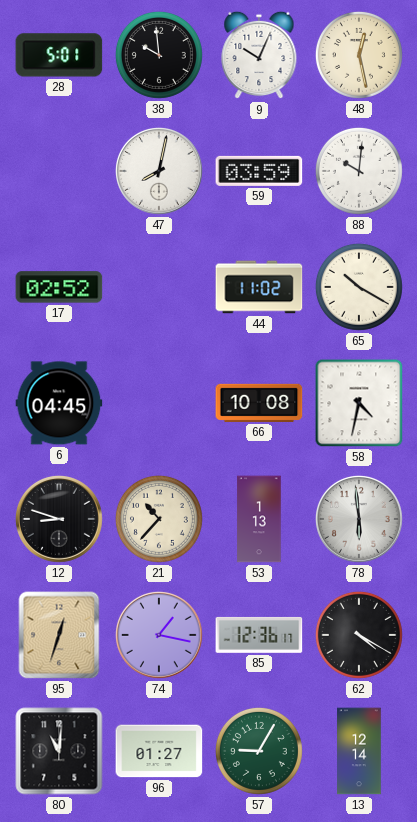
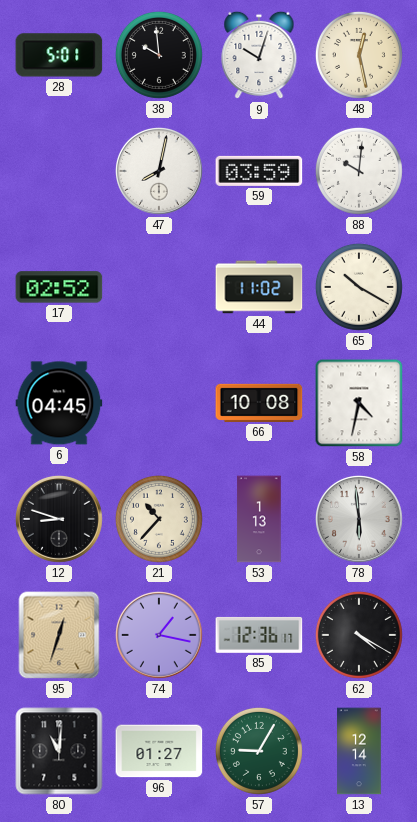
9: 10:04 -> 10:03
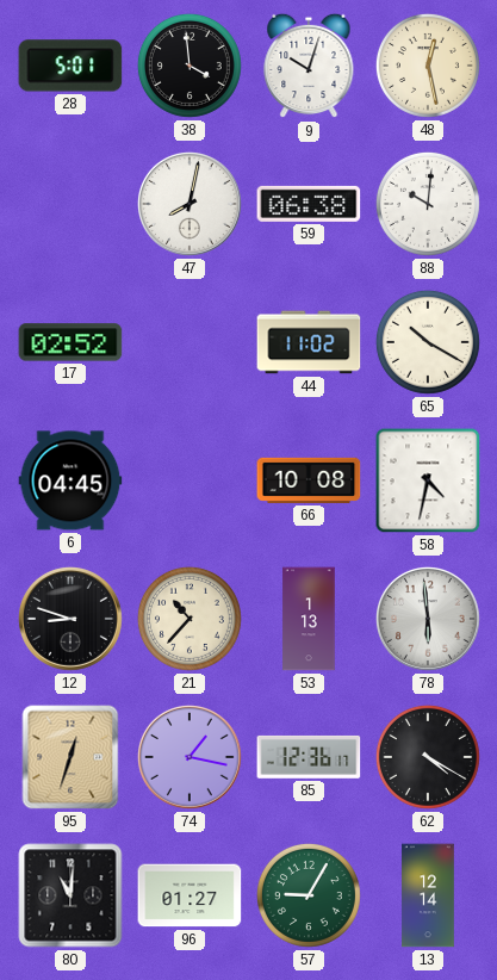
38: 9:59 -> 3:59
59: 03:59 -> 06:38
